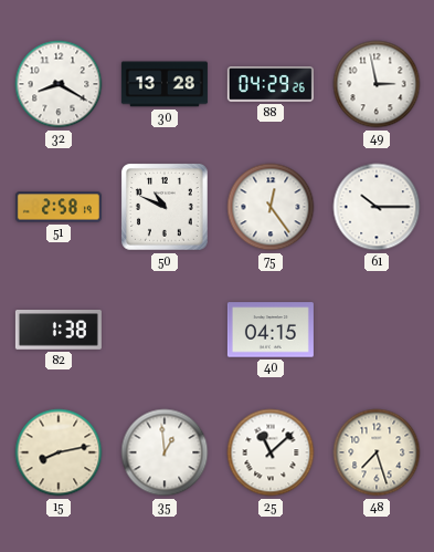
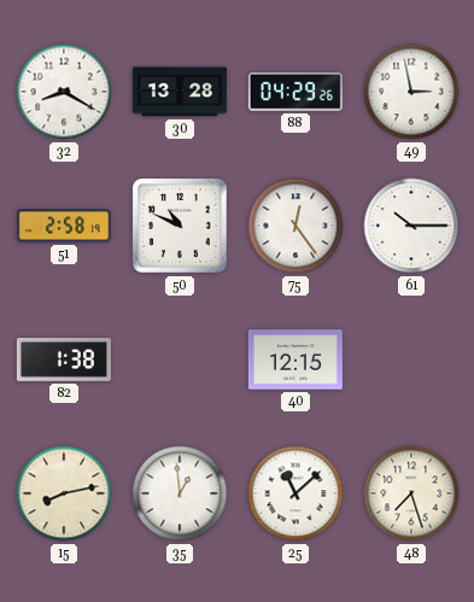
40: 04:15 -> 12:15
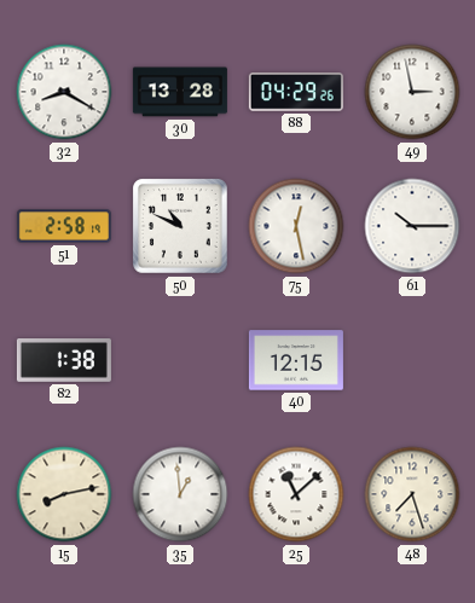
75: 12:24 -> 12:28
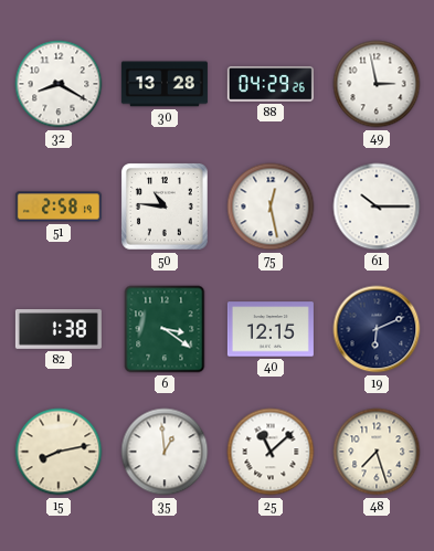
50: 10:49 -> 10:46
6: none -> 3:21
19: none -> 6:11
